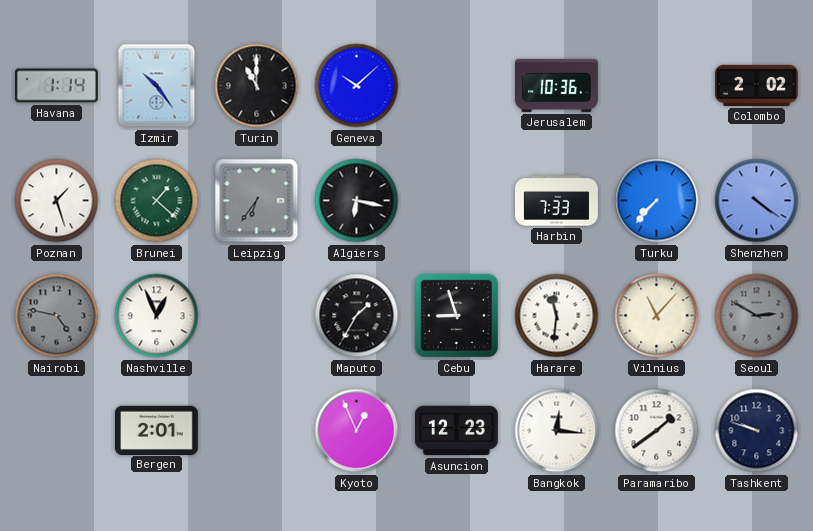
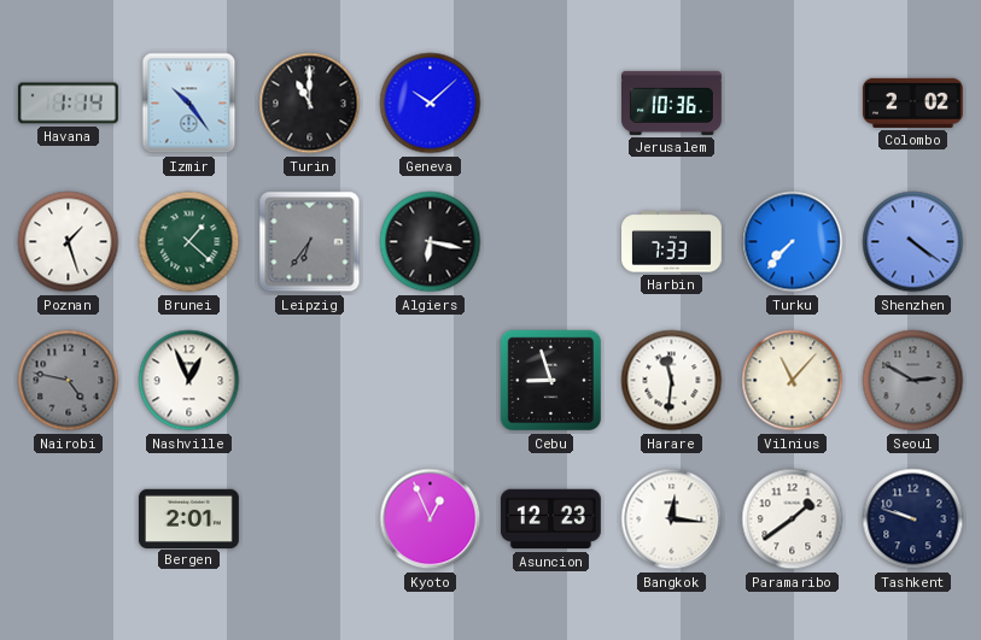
Maputo: 1:35 -> none
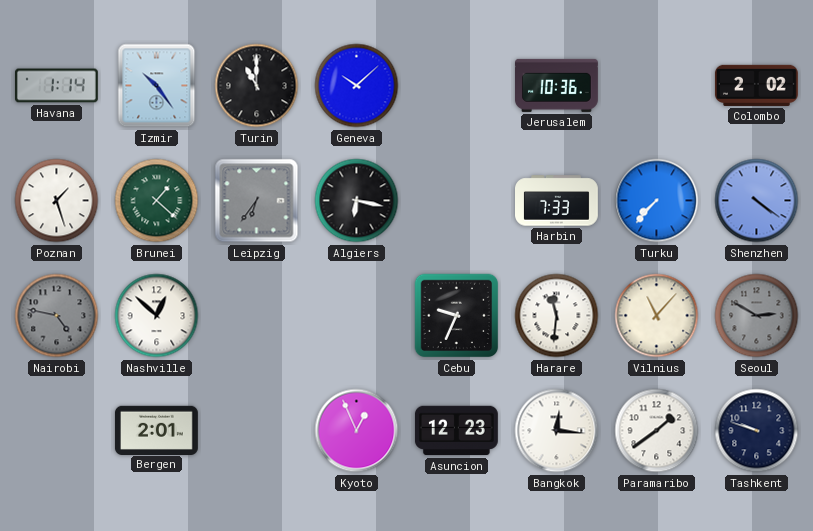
Nashville: 12:56 -> 12:52
Cebu: 8:57 -> 9:34
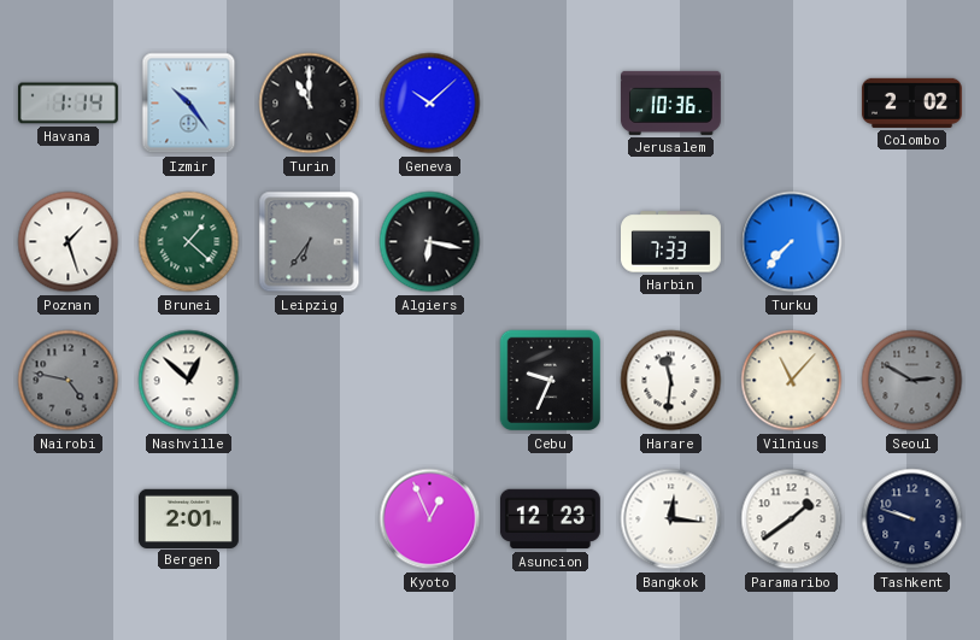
Shenzhen: 4:21 -> none
